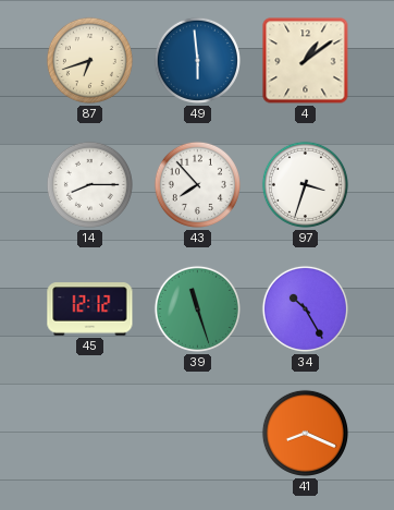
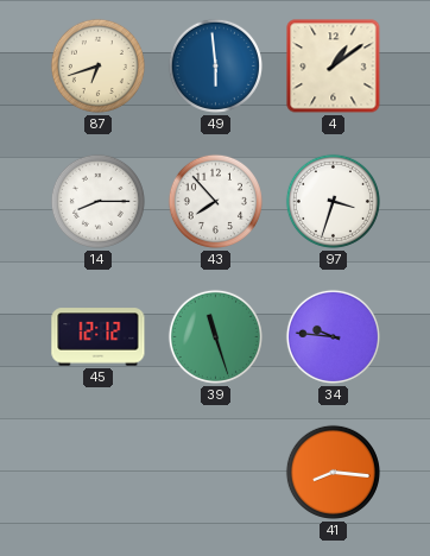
34: 10:25 -> 9:46
41: 8:19 -> 8:16
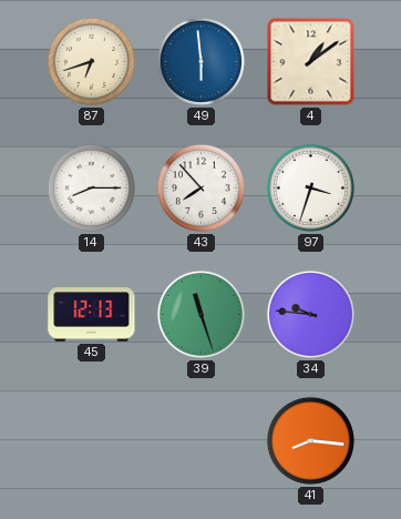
45: 12:12 -> 12:13
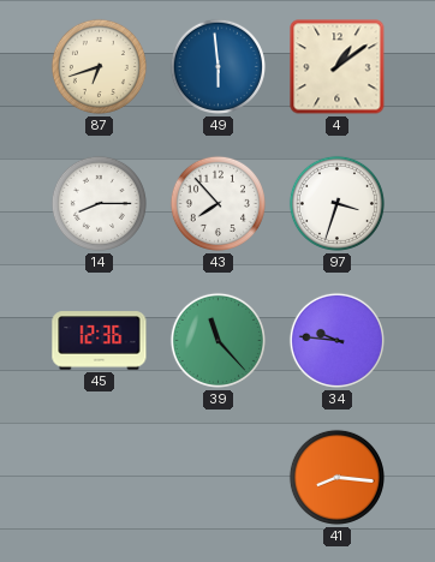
45: 12:13 -> 12:36
39: 11:27 -> 11:23
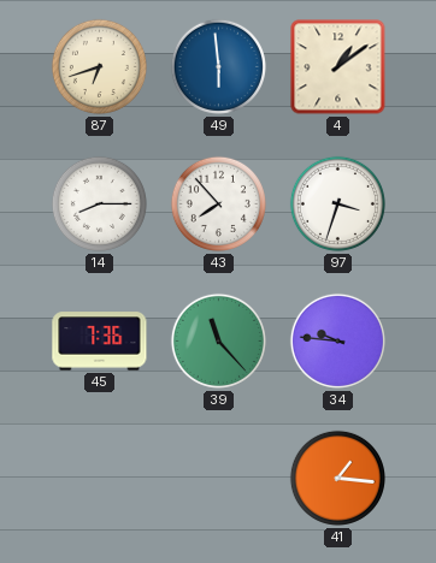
45: 12:36 -> 7:36
41: 8:16 -> 1:16
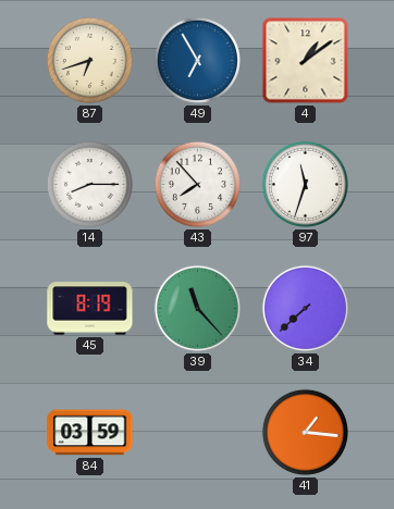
49: 5:59 -> 6:55
97: 3:33 -> 11:33
45: 7:36 -> 8:19
34: 9:46 -> 7:38
84: none -> 03:59
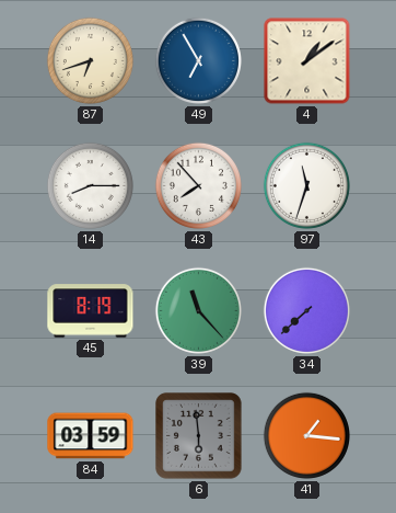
6: none -> 5:59
